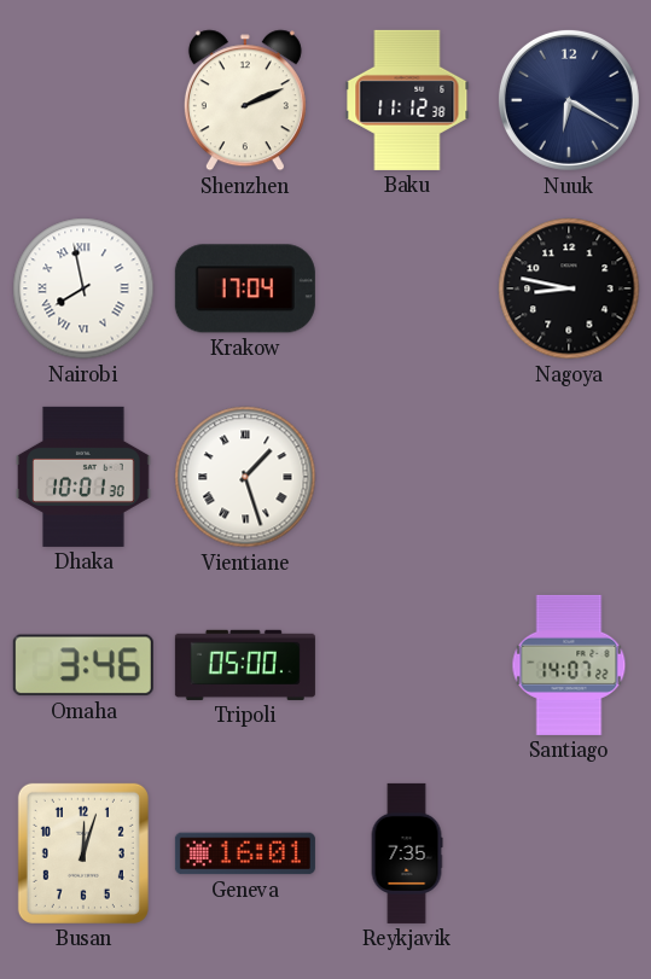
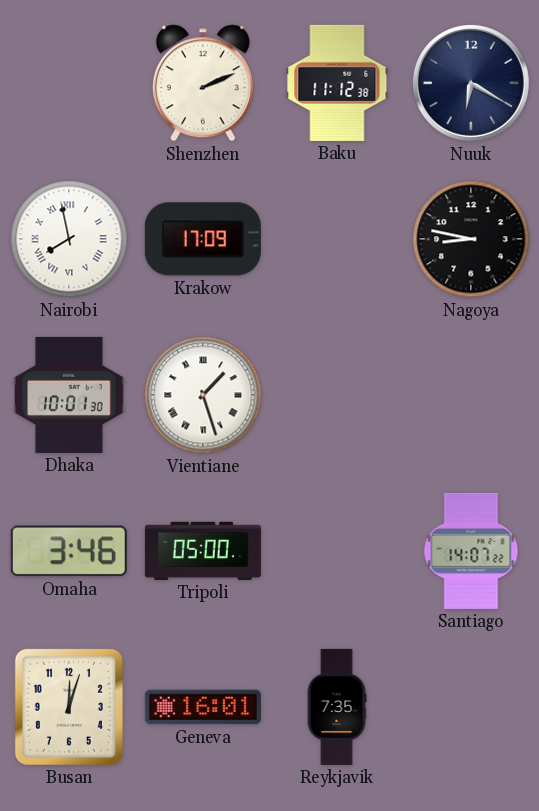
Krakow: 17:04 -> 17:09
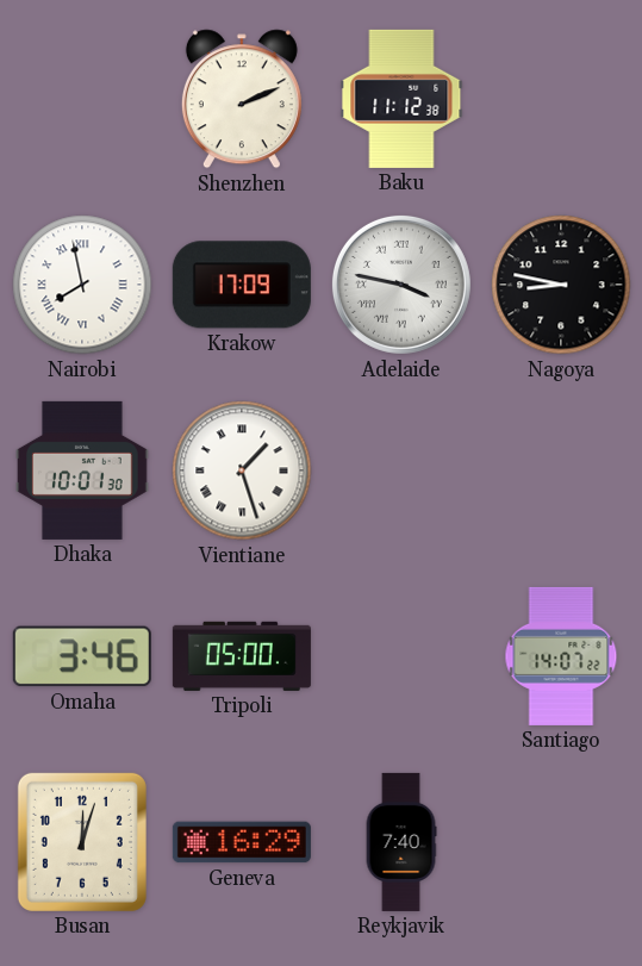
Nuuk: 6:20 -> none
Adelaide: none -> 3:47
Geneva: 16:01 -> 16:29
Reykjavik: 7:35 -> 7:40
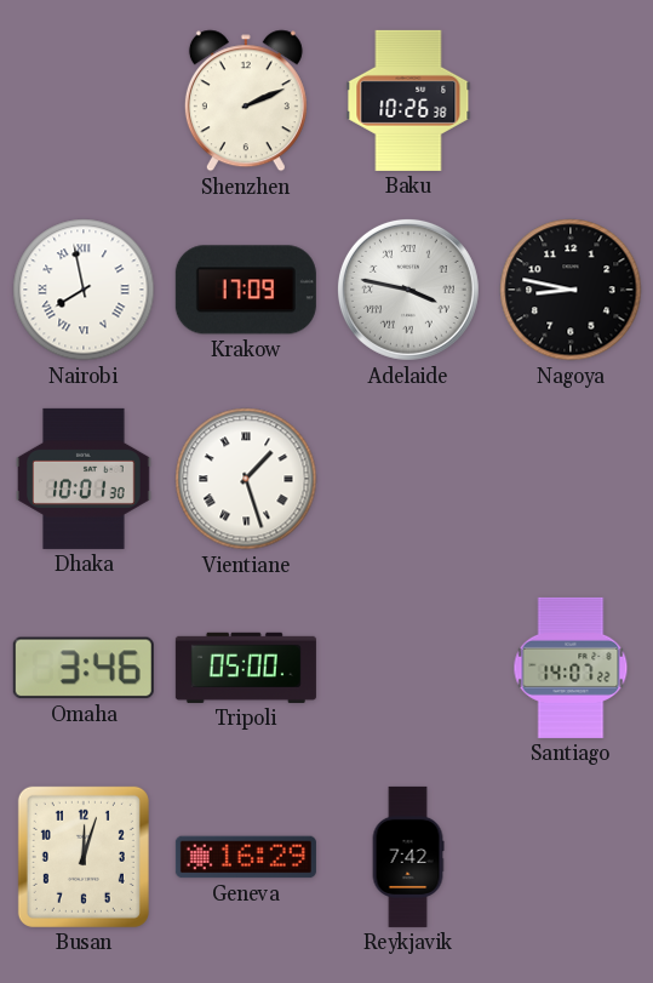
Baku: 11:12 -> 10:26
Reykjavik: 7:40 -> 7:42
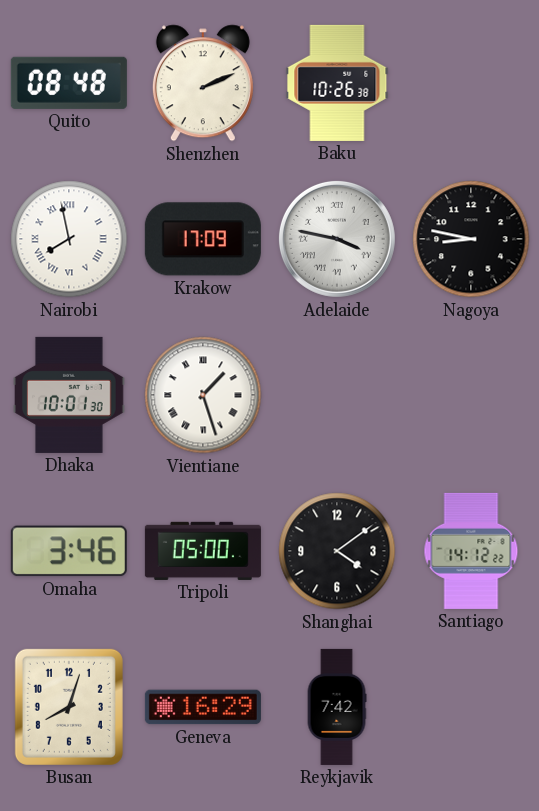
Quito: none -> 08:48
Shanghai: none -> 4:09
Santiago: 14:07 -> 14:12
Busan: 12:03 -> 8:03
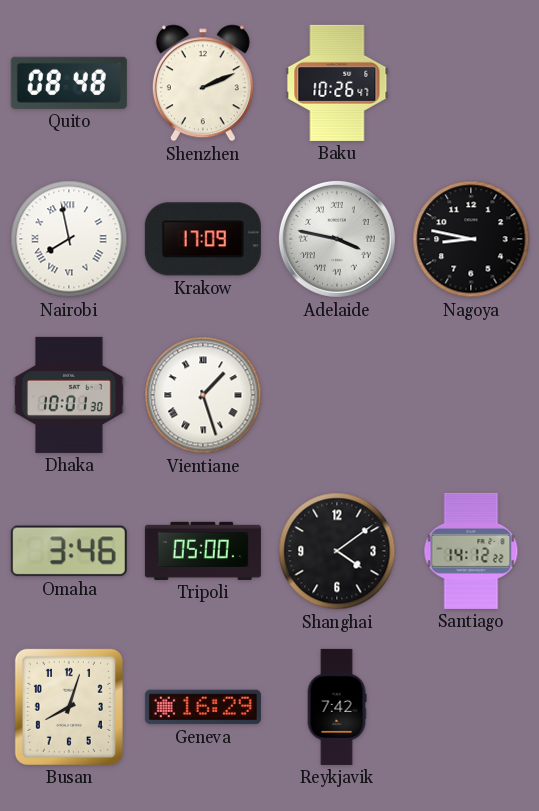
Baku: 10:26:38 -> 10:26:47
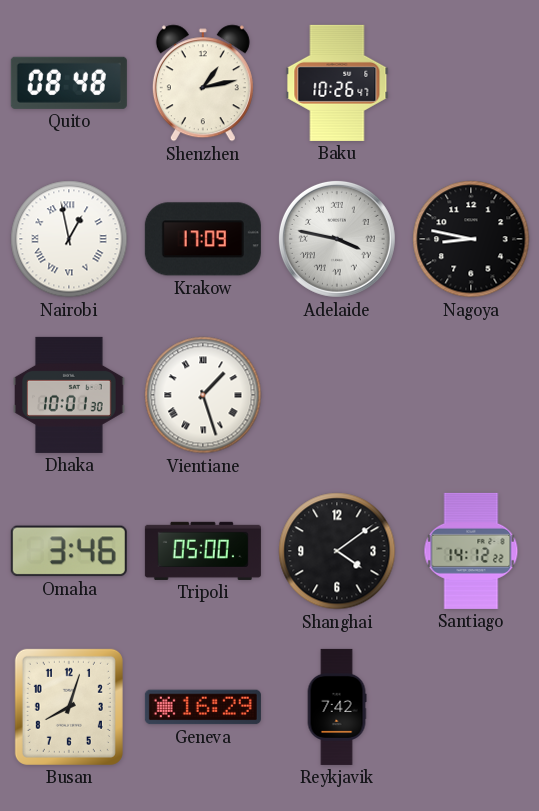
Shenzhen: 2:11 -> 1:13
Nairobi: 7:58 -> 12:58
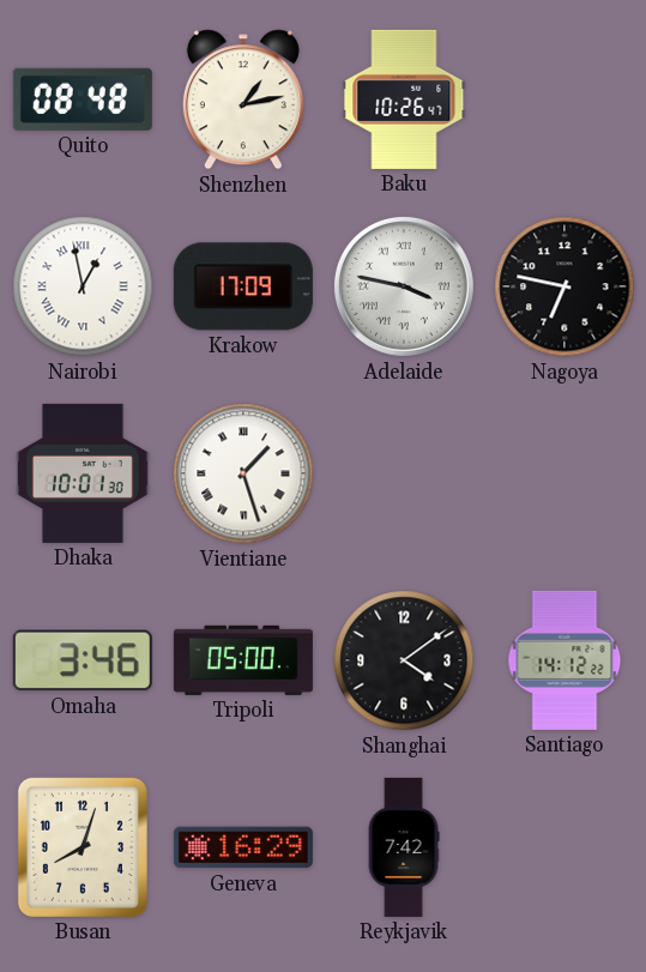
Nagoya: 8:47 -> 6:47
